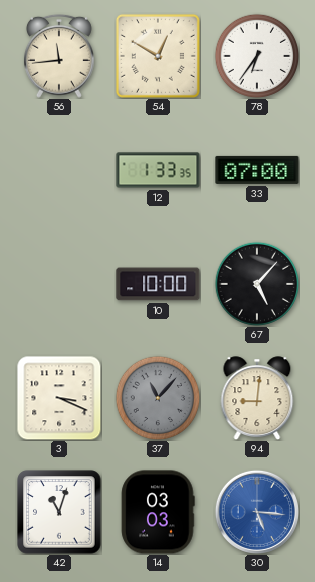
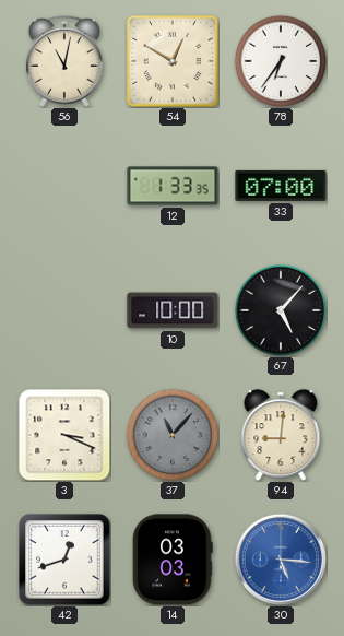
56: 11:44 -> 11:02
42: 11:03 -> 12:42
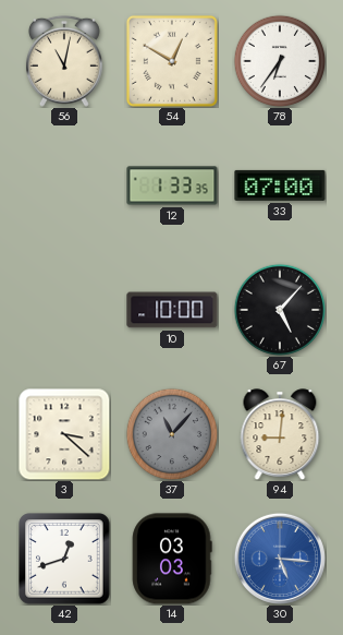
3: 3:19 -> 3:22
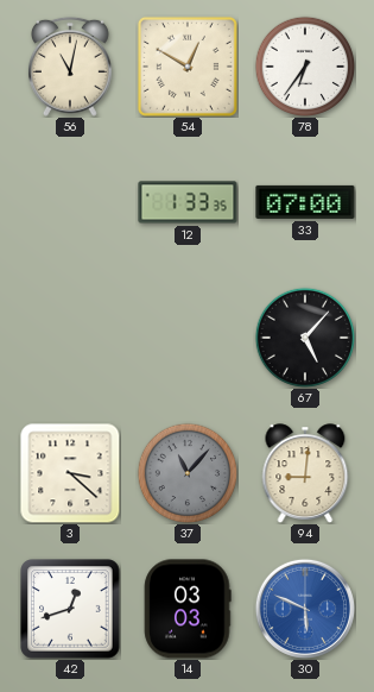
10: 10:00 -> none
30: 5:16 -> 5:49
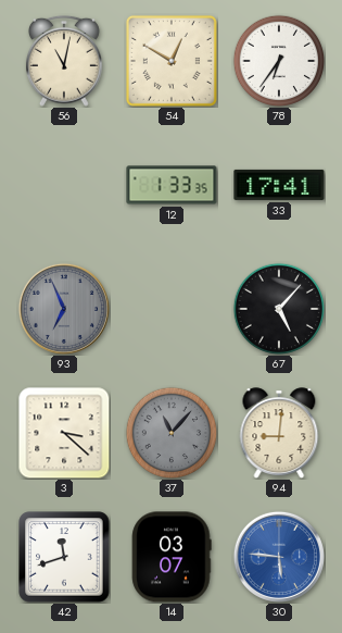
33: 07:00 -> 17:41
93: none -> 6:56
42: 12:42 -> 11:42
14: 03:03 -> 03:07
30: 5:49 -> 5:46
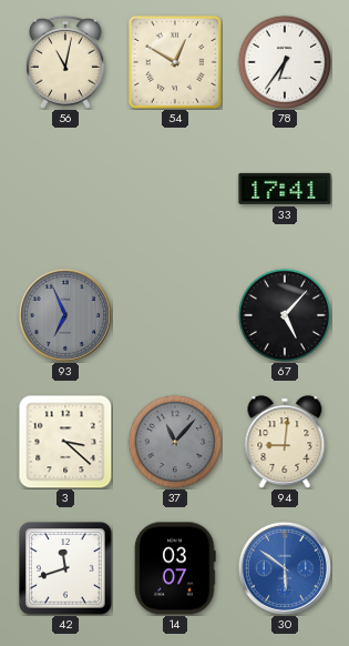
12: 1:33 -> none
30: 5:46 -> 5:51
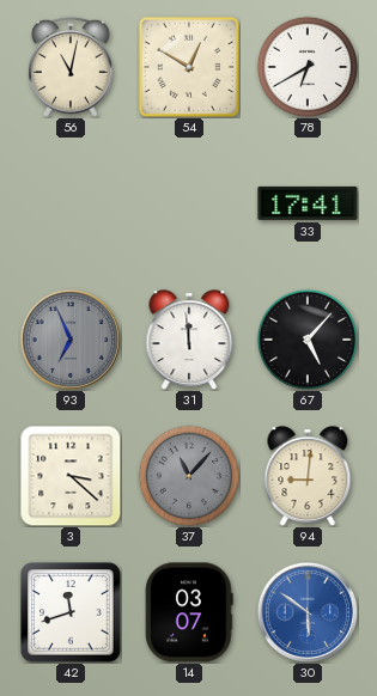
78: 6:36 -> 6:40
31: none -> 11:59
